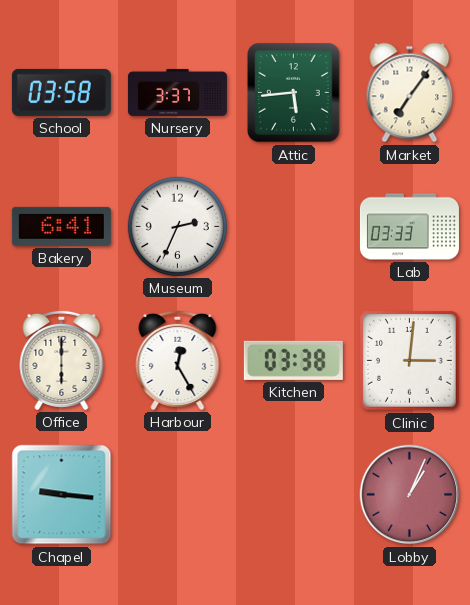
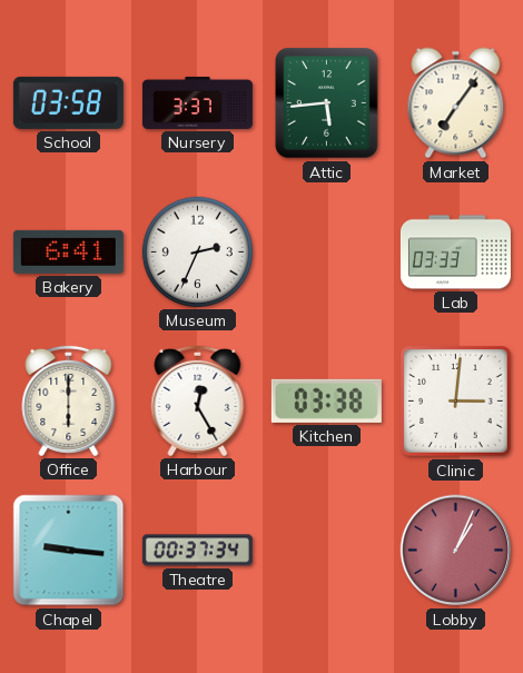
Theatre: none -> 00:37
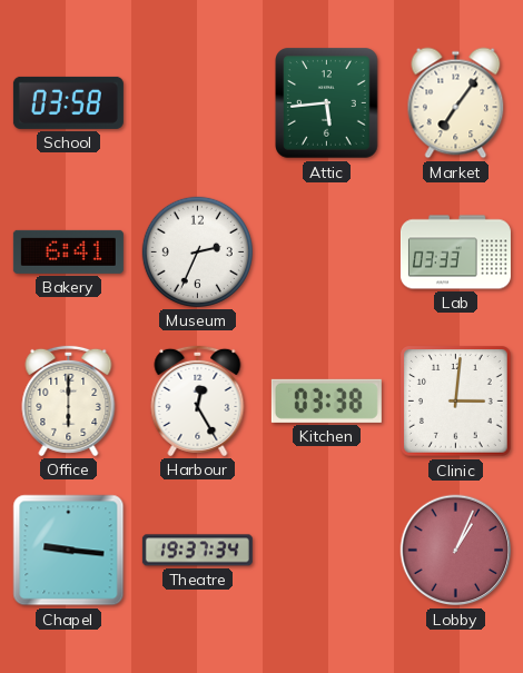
Nursery: 3:37 -> none
Theatre: 00:37 -> 19:37
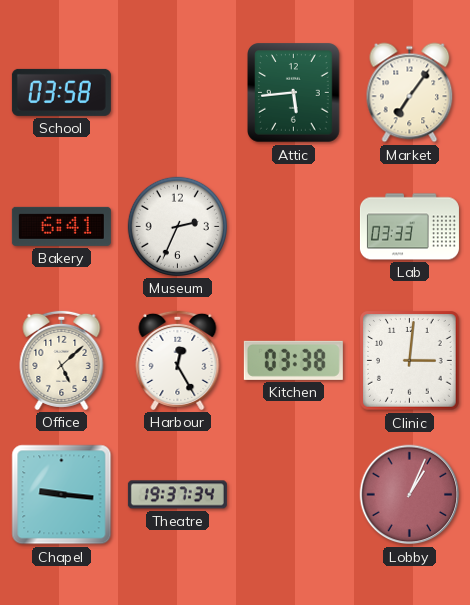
Office: 6:00 -> 5:08
